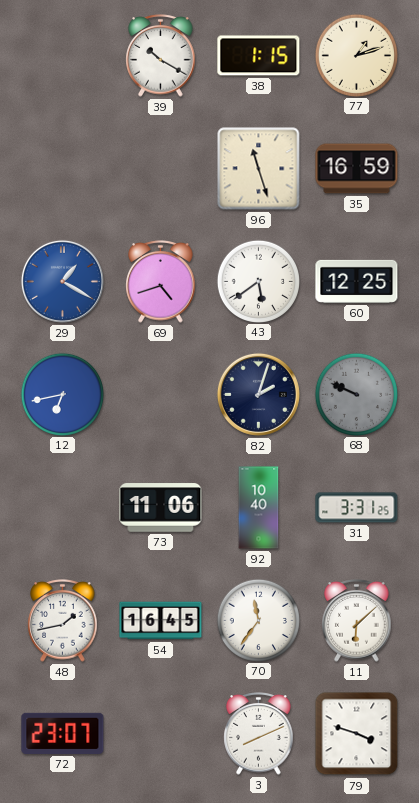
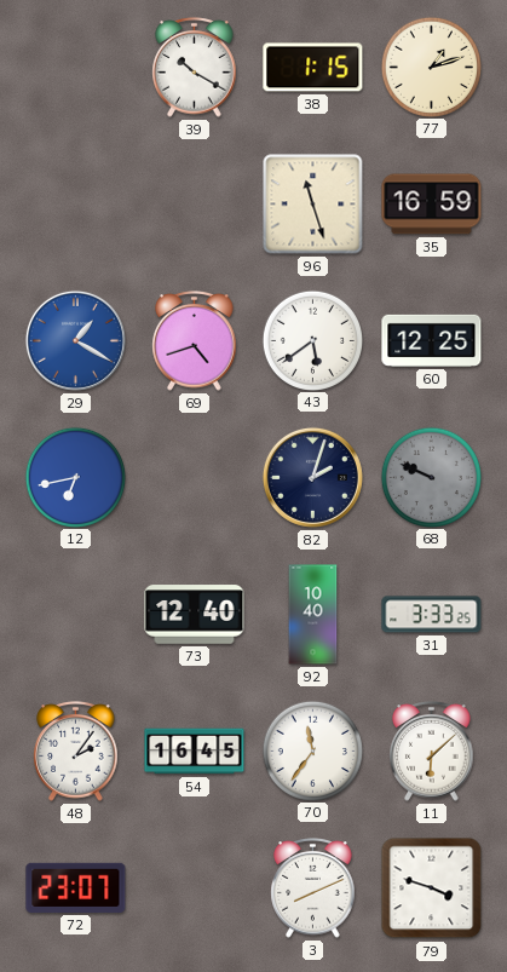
73: 11:06 -> 12:40
31: 3:31 -> 3:33
48: 1:43 -> 2:06
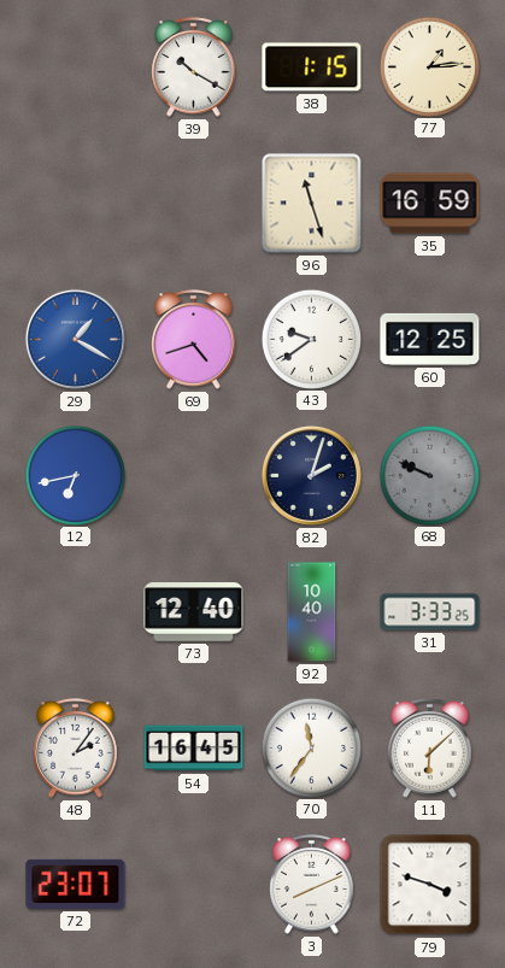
77: 1:12 -> 1:14
43: 5:39 -> 9:39
